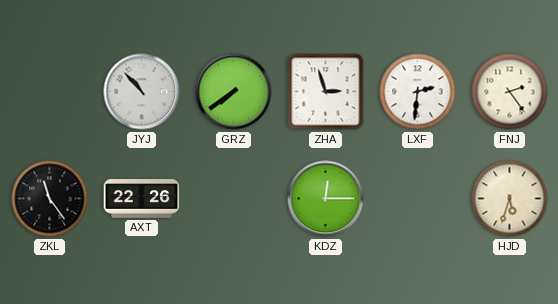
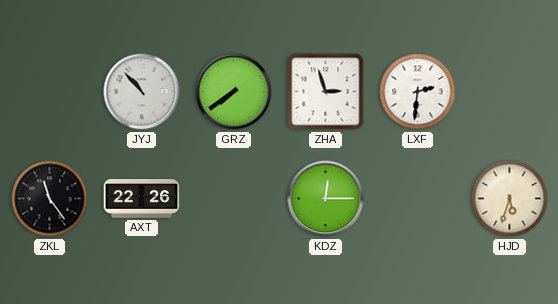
FNJ: 2:24 -> none
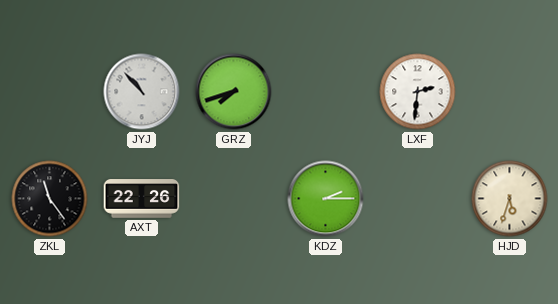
GRZ: 7:39 -> 7:42
ZHA: 2:57 -> none
KDZ: 12:15 -> 2:15
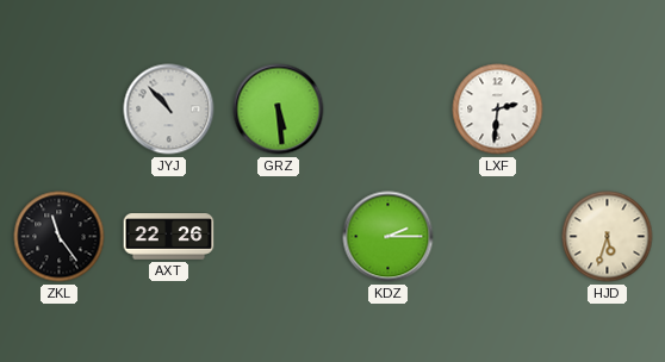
GRZ: 7:42 -> 5:29
